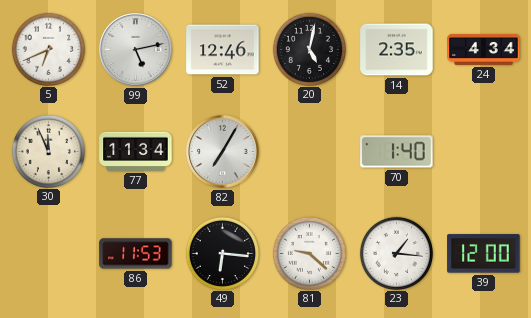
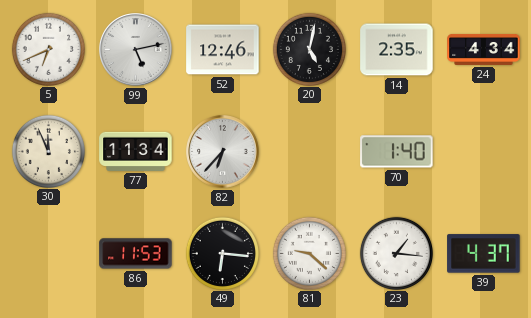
82: 7:05 -> 6:37
39: 12:00 -> 4:37
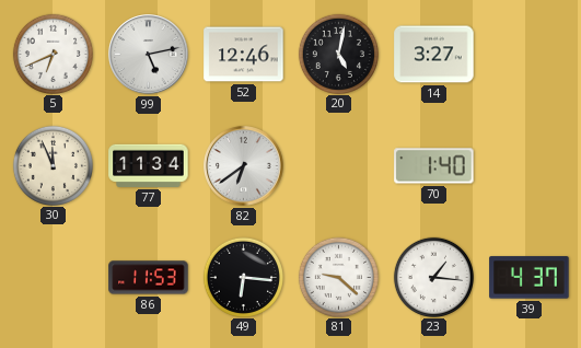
14: 2:35 -> 3:27
24: 4:34 -> none
82: 6:37 -> 6:39
